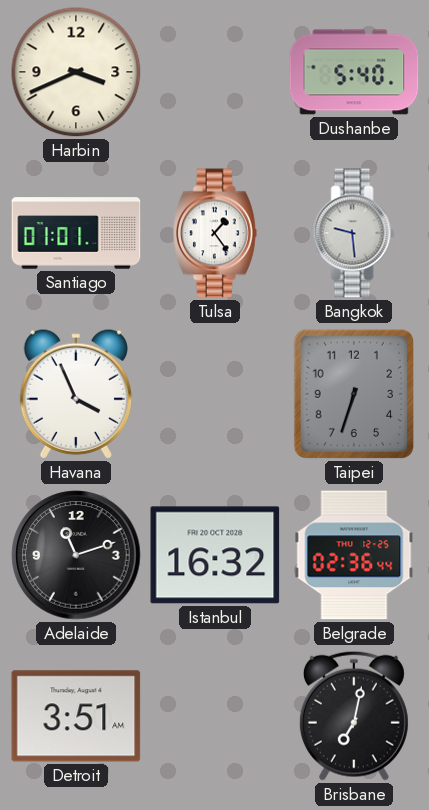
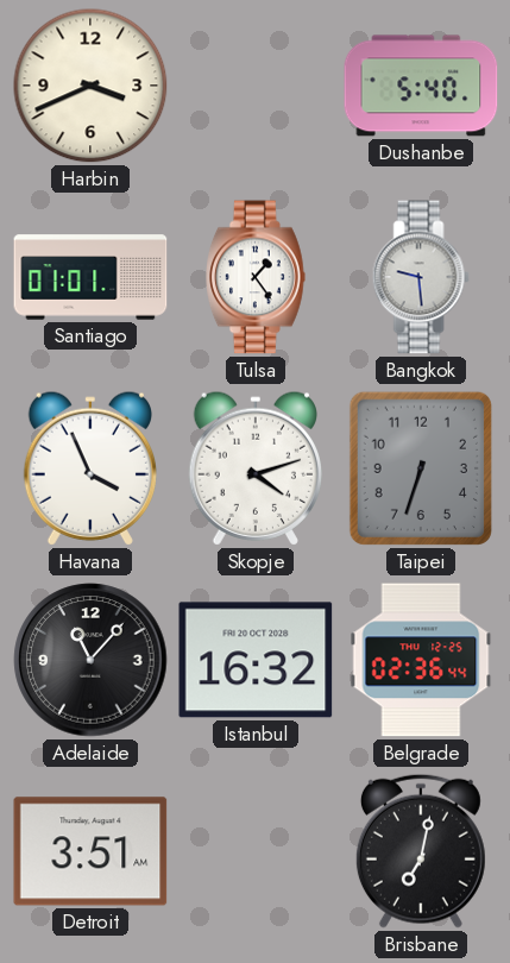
Skopje: none -> 4:12
Adelaide: 11:12 -> 11:07
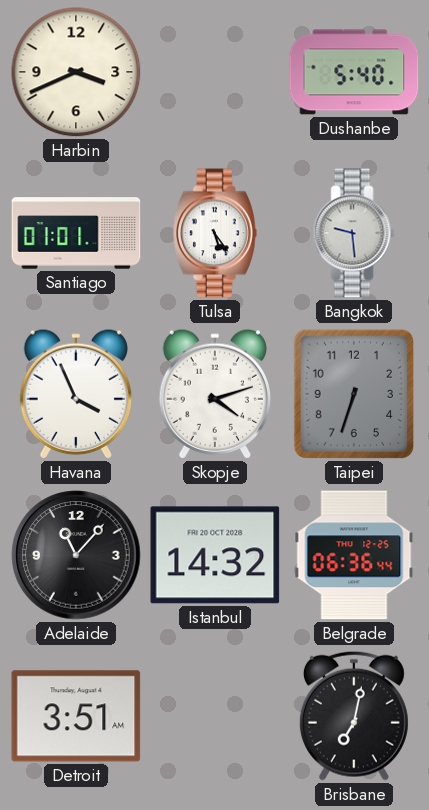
Tulsa: 1:24 -> 5:24
Istanbul: 16:32 -> 14:32
Belgrade: 02:36 -> 06:36
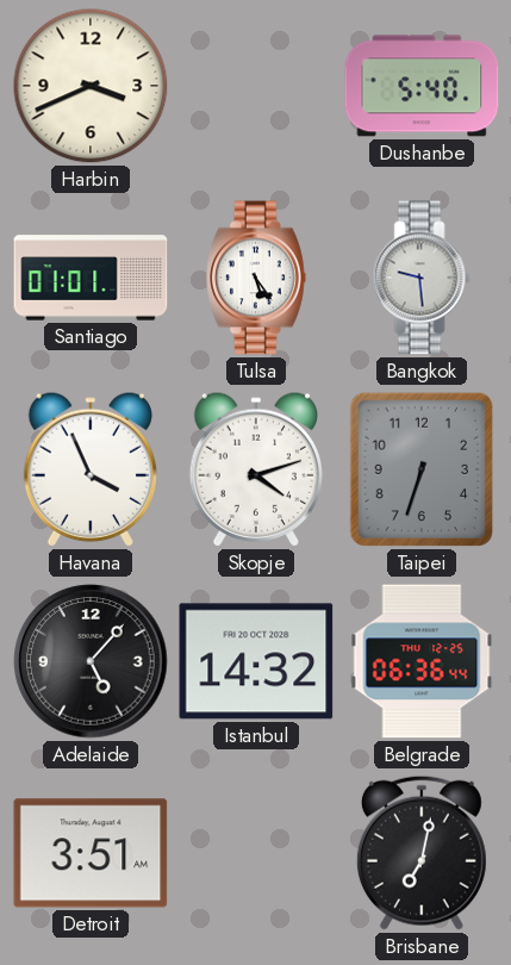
Adelaide: 11:07 -> 5:07
